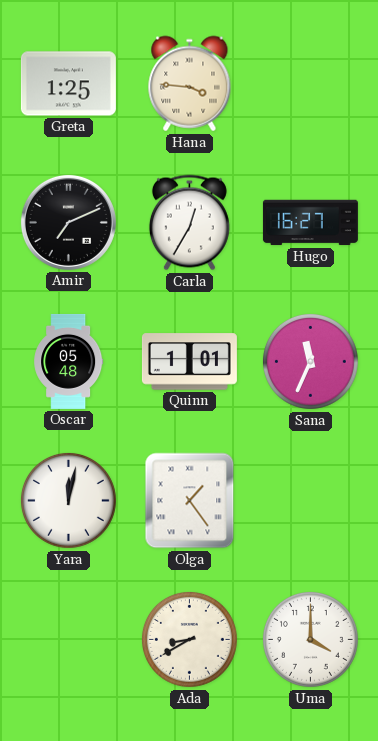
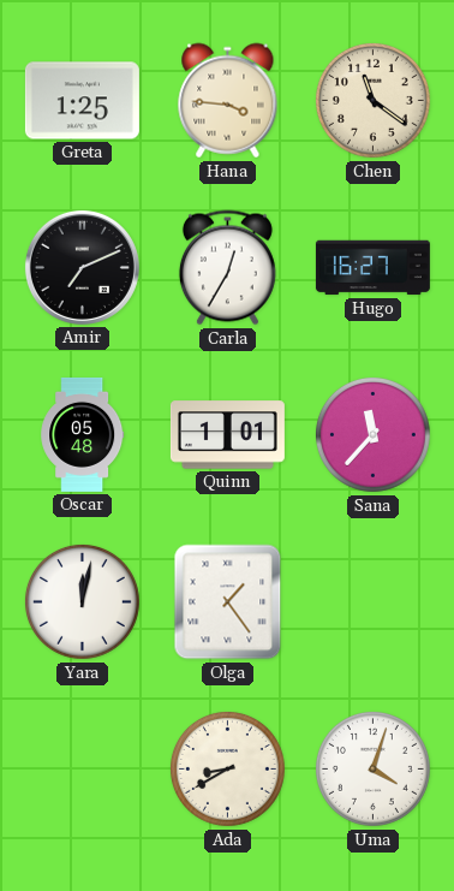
Chen: none -> 11:21
Sana: 11:34 -> 11:37
Uma: 4:00 -> 4:03
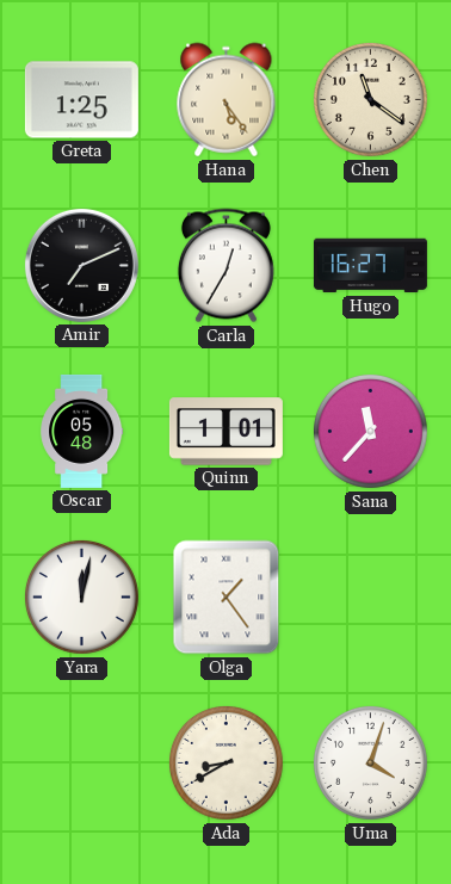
Hana: 3:46 -> 5:24
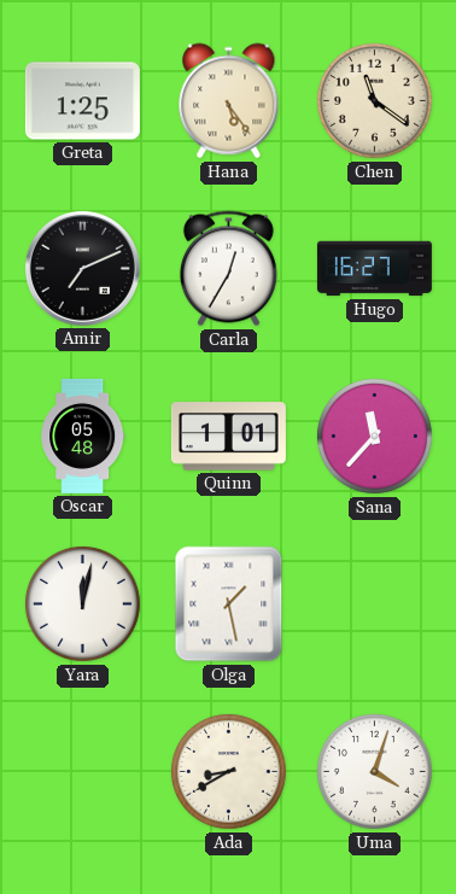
Olga: 1:24 -> 1:28
